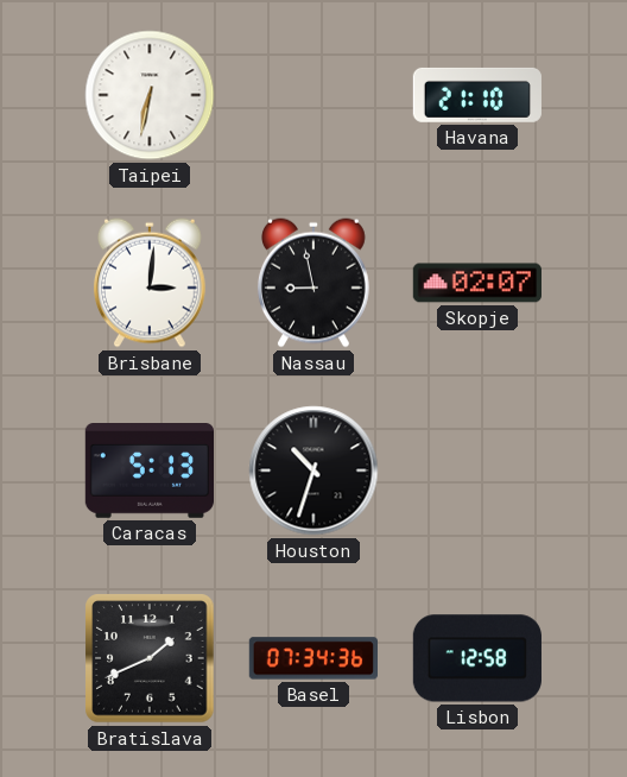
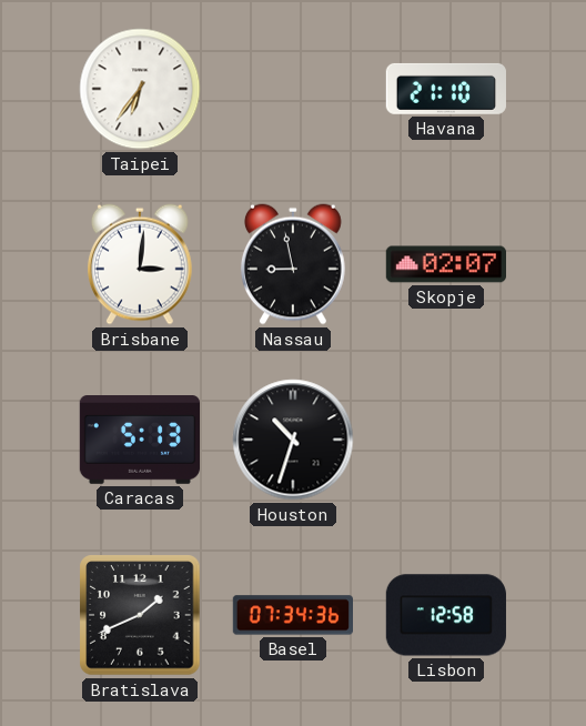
Taipei: 6:32 -> 6:36
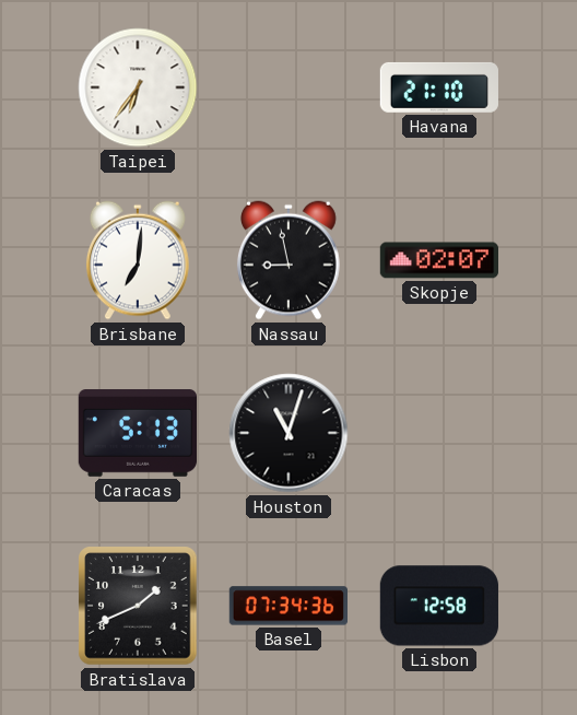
Brisbane: 3:01 -> 7:01
Houston: 10:33 -> 11:03
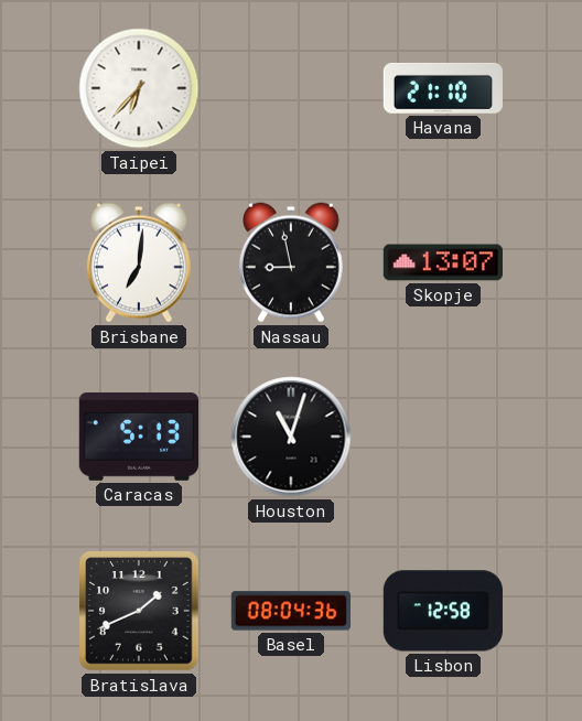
Taipei: 6:36 -> 6:37
Skopje: 02:07 -> 13:07
Basel: 07:34 -> 08:04
